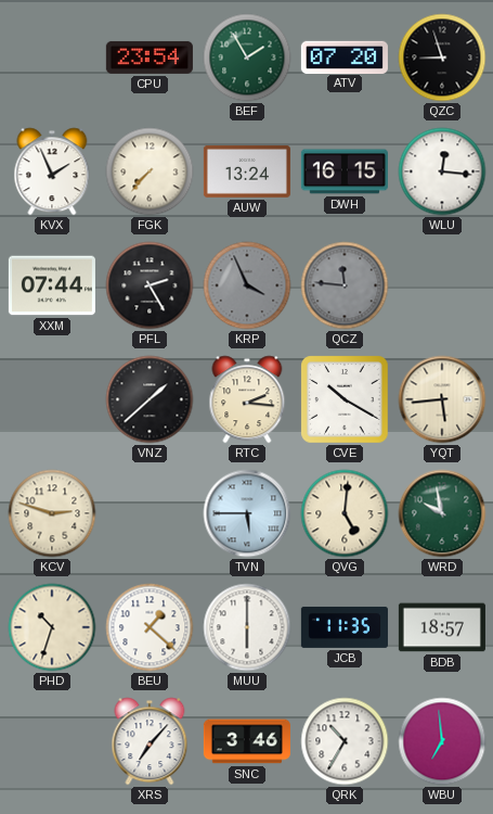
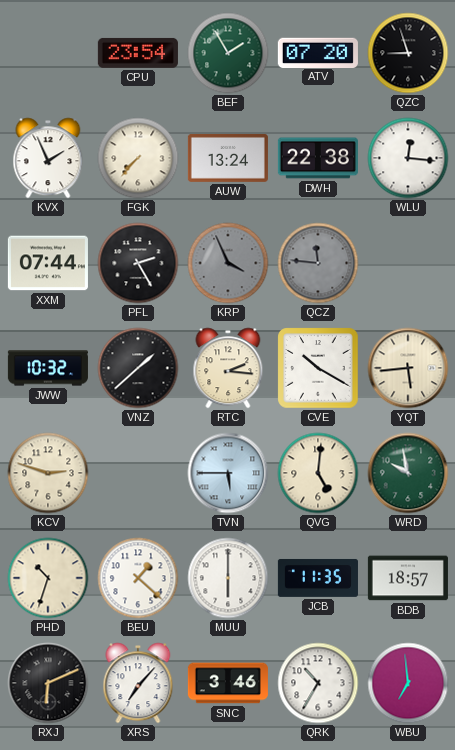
DWH: 16:15 -> 22:38
JWW: none -> 10:32
RXJ: none -> 6:11
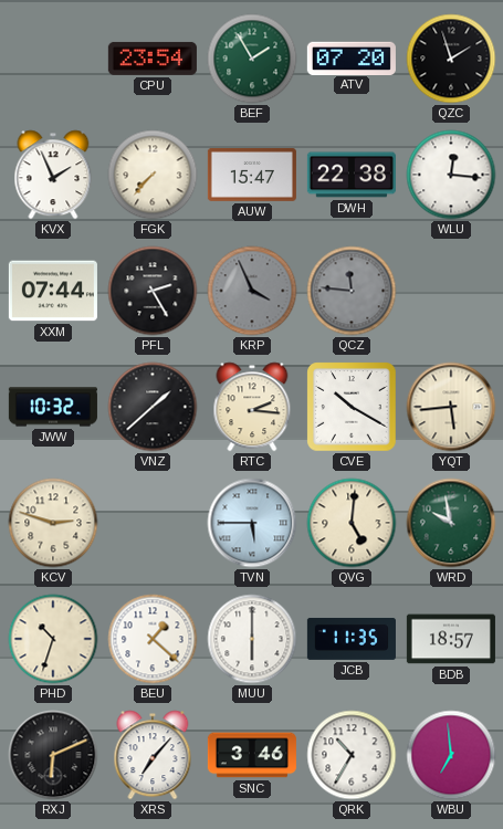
QZC: 8:57 -> 1:57
AUW: 13:24 -> 15:47
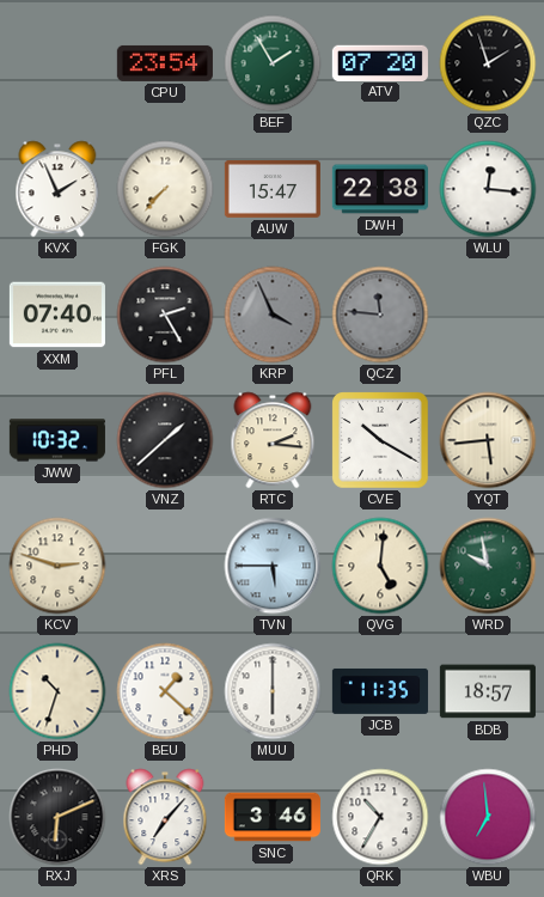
XXM: 07:44 -> 07:40
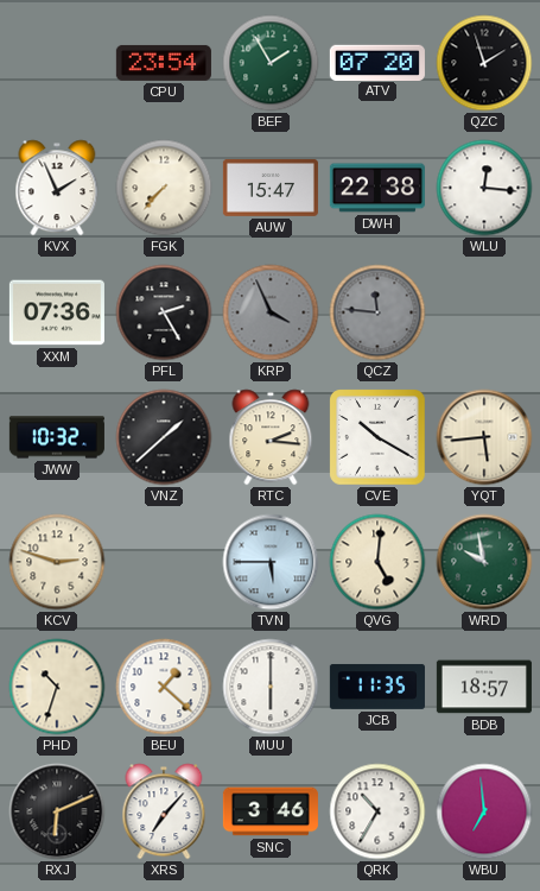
XXM: 07:40 -> 07:36
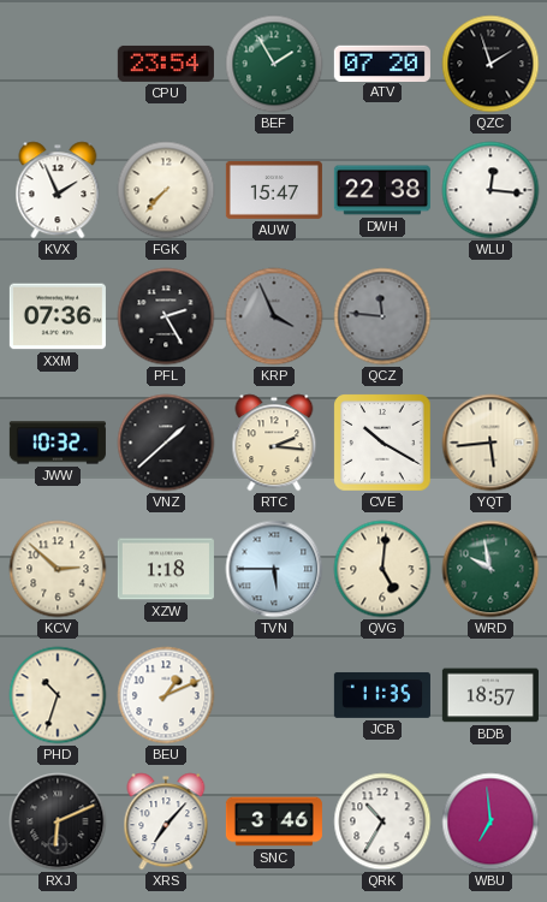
KCV: 2:48 -> 2:52
XZW: none -> 1:18
BEU: 1:22 -> 1:11
MUU: 6:00 -> none
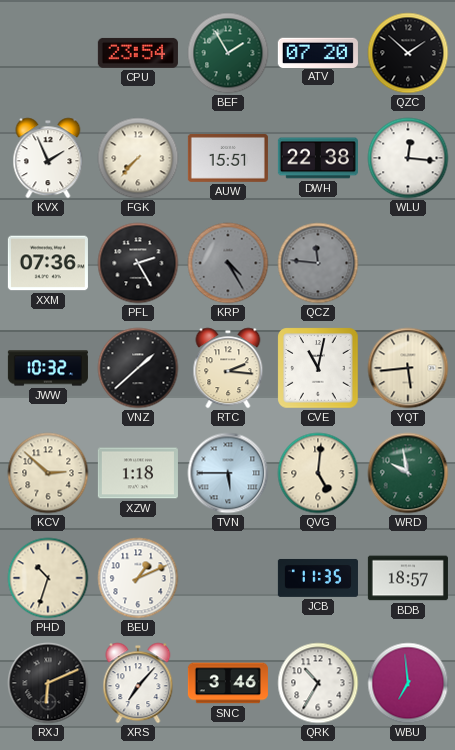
QZC: 1:57 -> 1:52
AUW: 15:47 -> 15:51
KRP: 3:56 -> 4:25
CVE: 10:20 -> 11:02
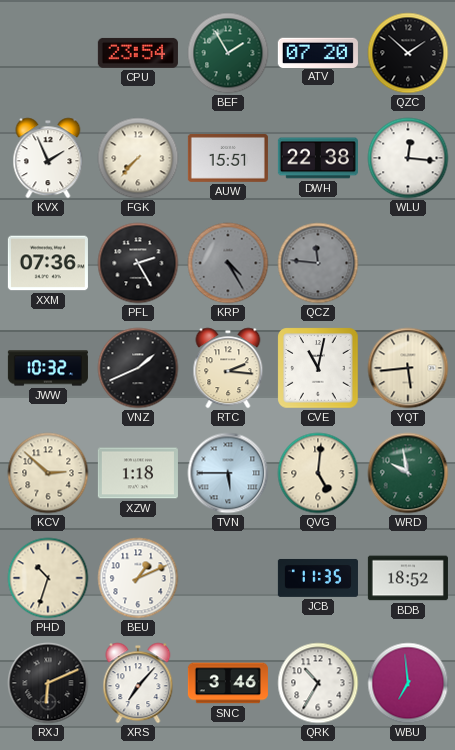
VNZ: 1:38 -> 1:41
BDB: 18:57 -> 18:52
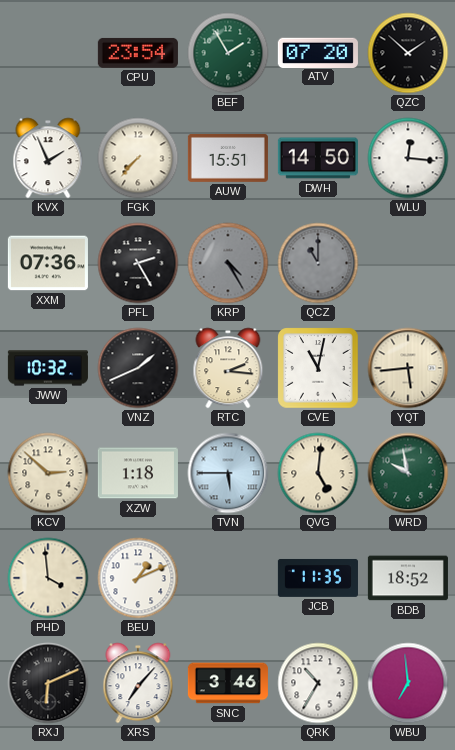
DWH: 22:38 -> 14:50
QCZ: 11:46 -> 11:00
PHD: 10:33 -> 3:59
